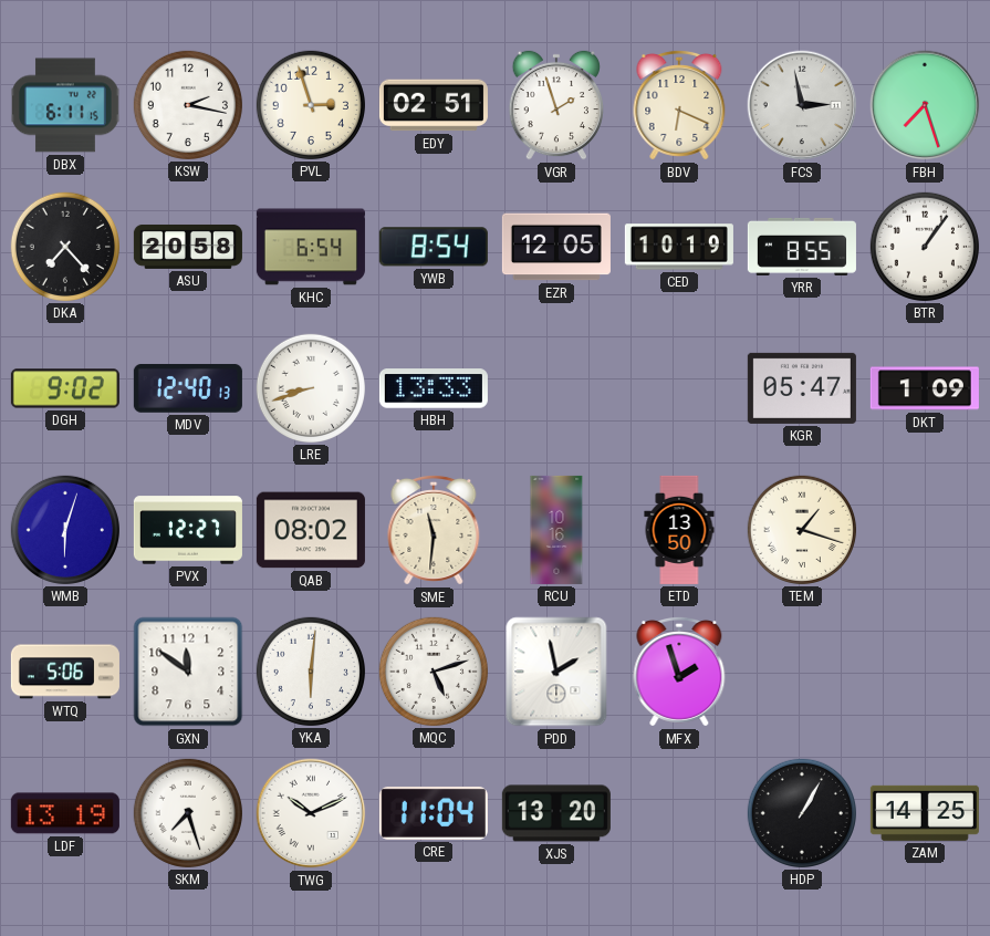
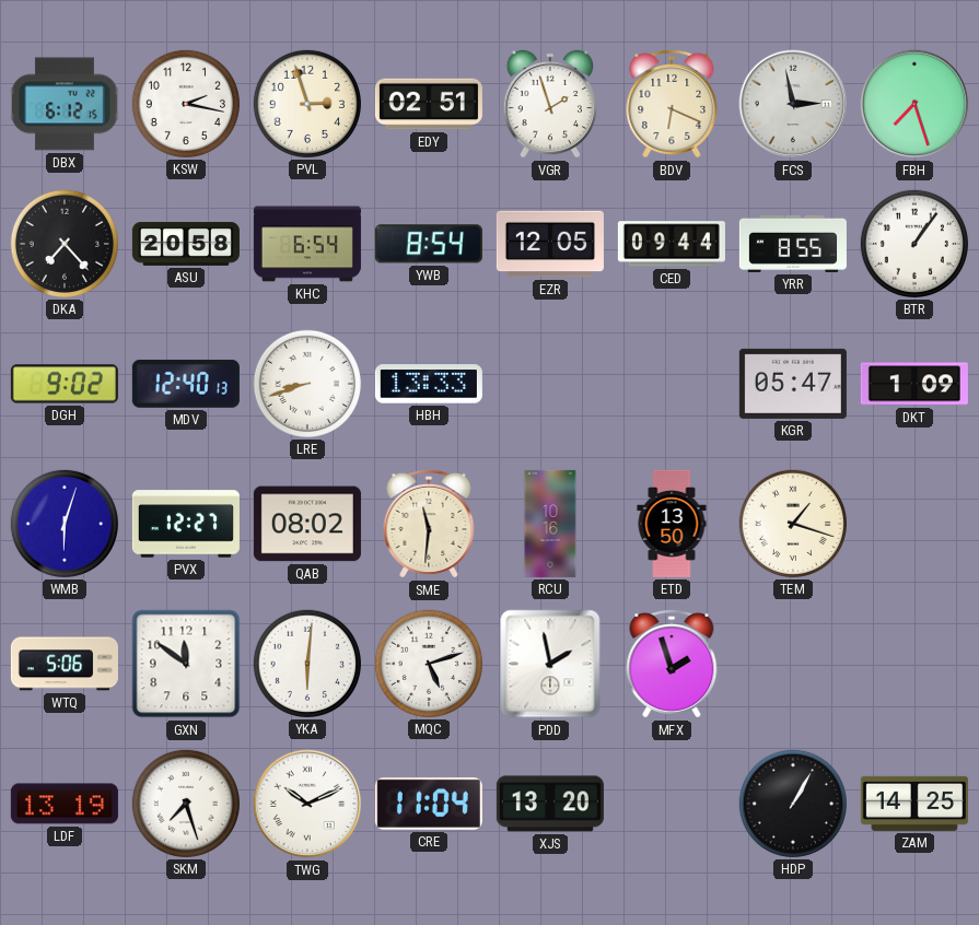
DBX: 6:11 -> 6:12
CED: 10:19 -> 09:44
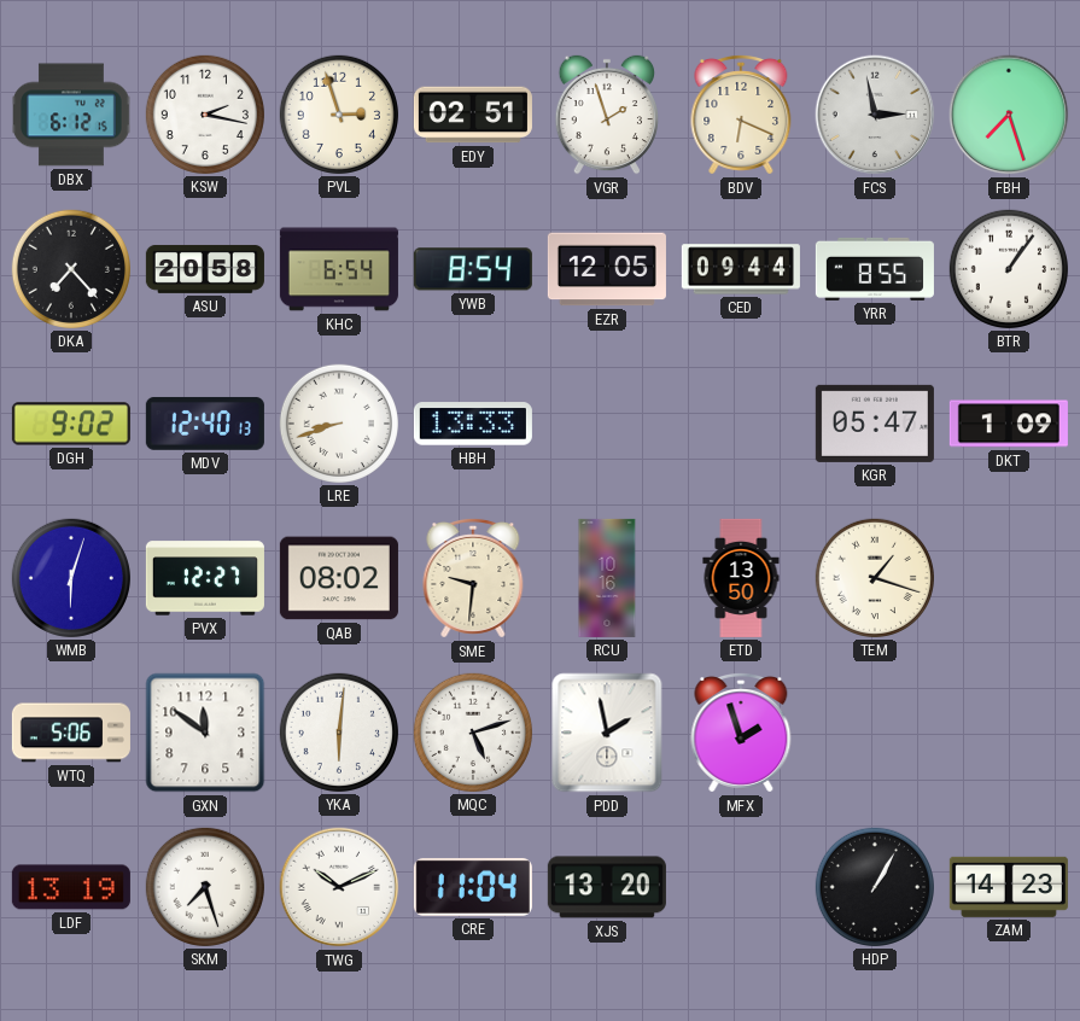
SME: 11:31 -> 9:31
ZAM: 14:25 -> 14:23
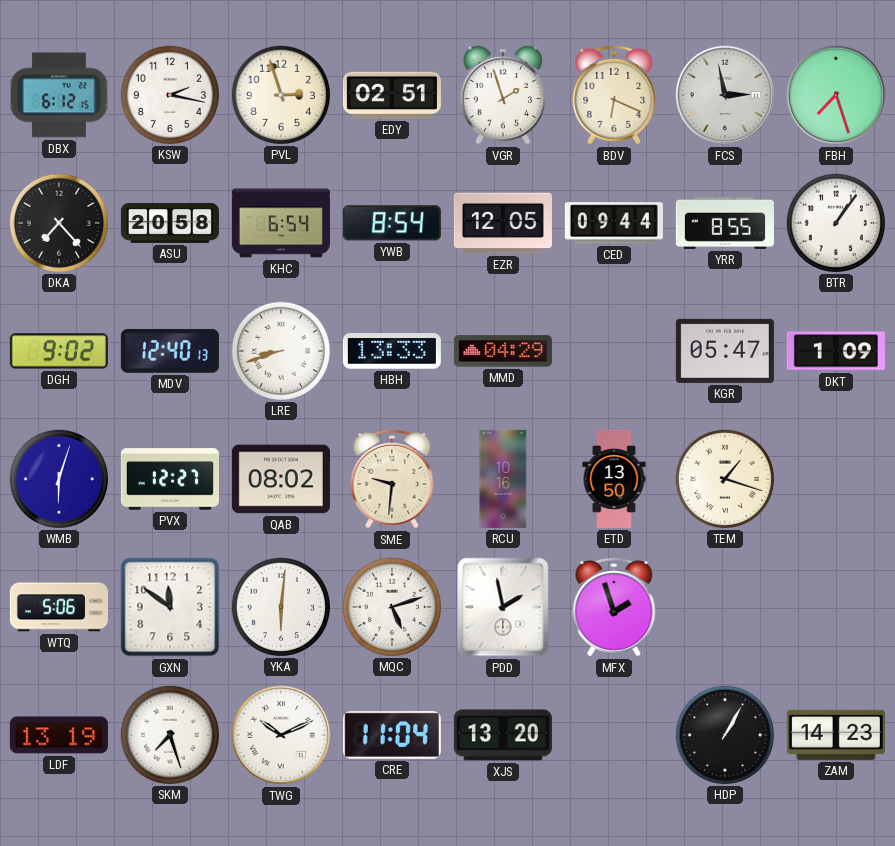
MMD: none -> 04:29
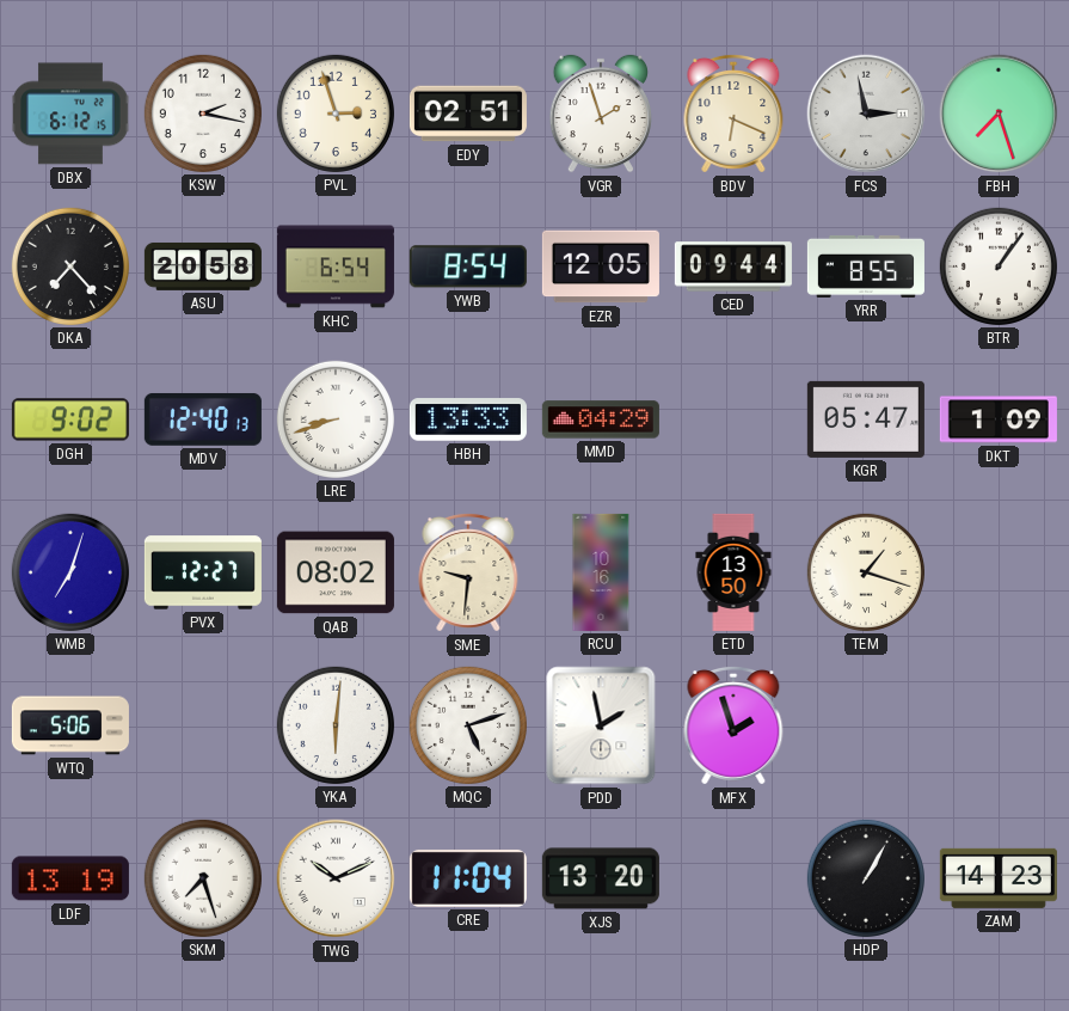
WMB: 6:03 -> 7:03
GXN: 11:51 -> none
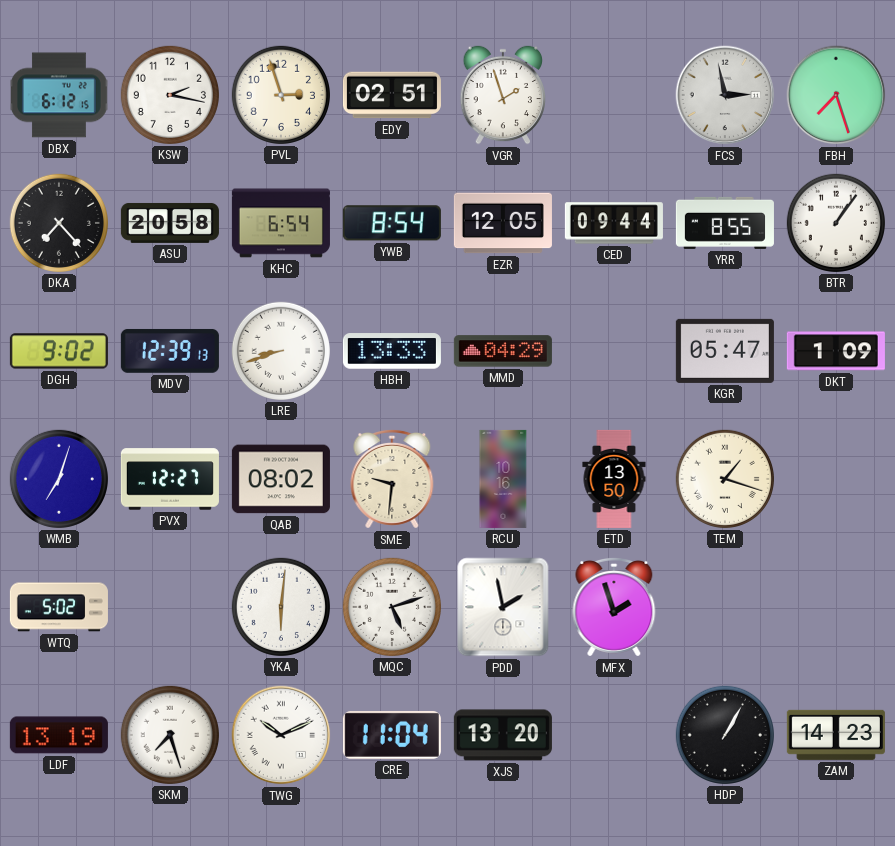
BDV: 6:19 -> none
MDV: 12:40 -> 12:39
WTQ: 5:06 -> 5:02
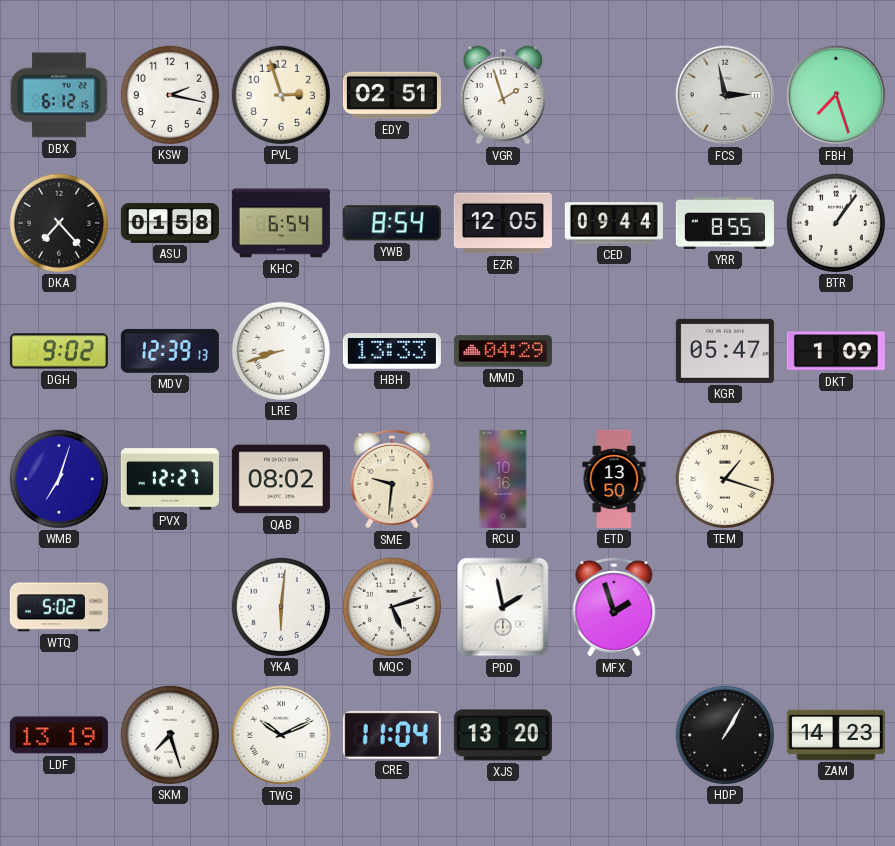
ASU: 20:58 -> 01:58
